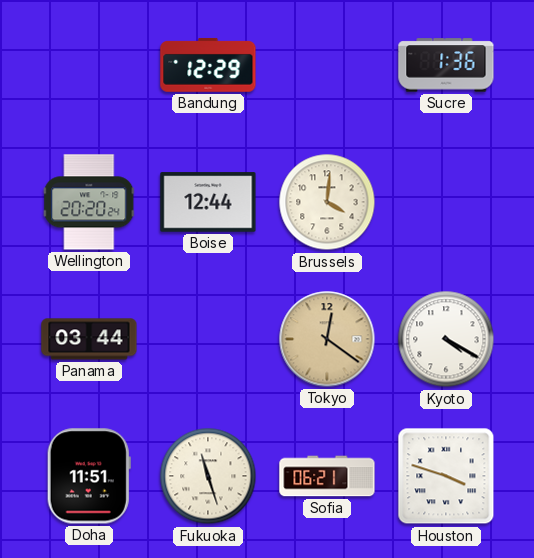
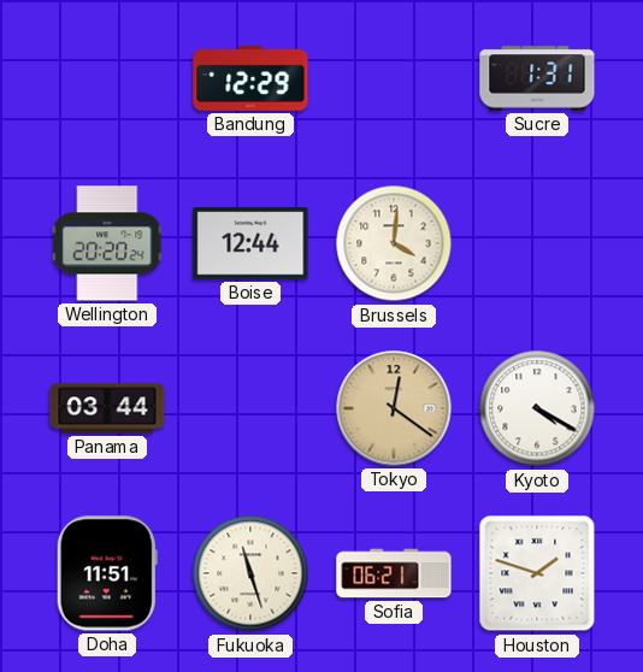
Sucre: 1:36 -> 1:31
Houston: 3:48 -> 1:48
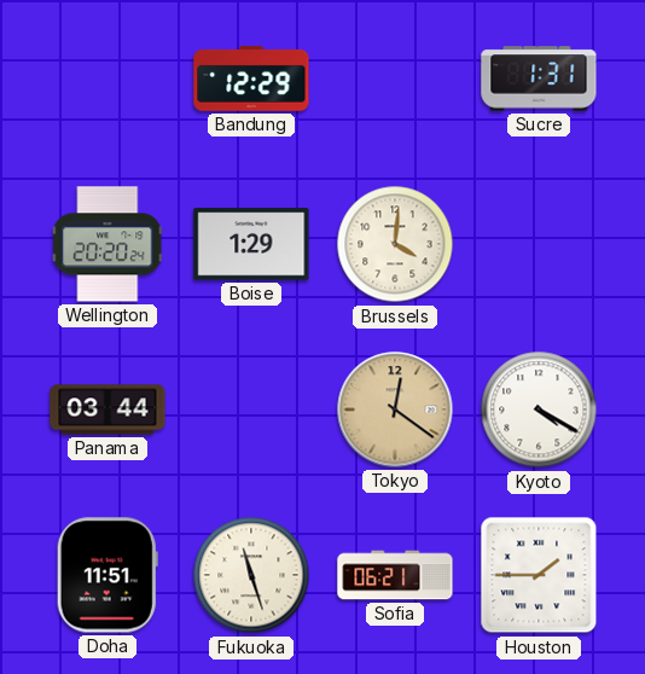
Boise: 12:44 -> 1:29
Houston: 1:48 -> 1:45
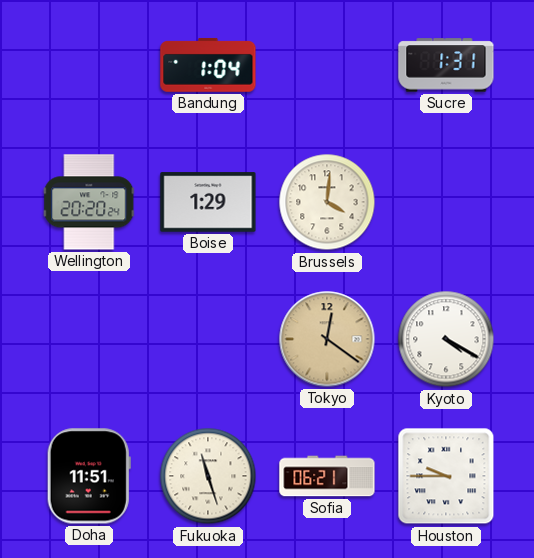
Bandung: 12:29 -> 1:04
Panama: 03:44 -> none
Houston: 1:45 -> 9:45
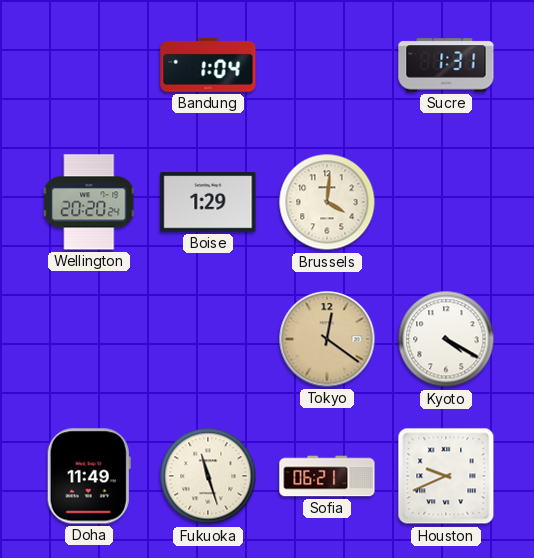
Doha: 11:51 -> 11:49
Houston: 9:45 -> 9:41
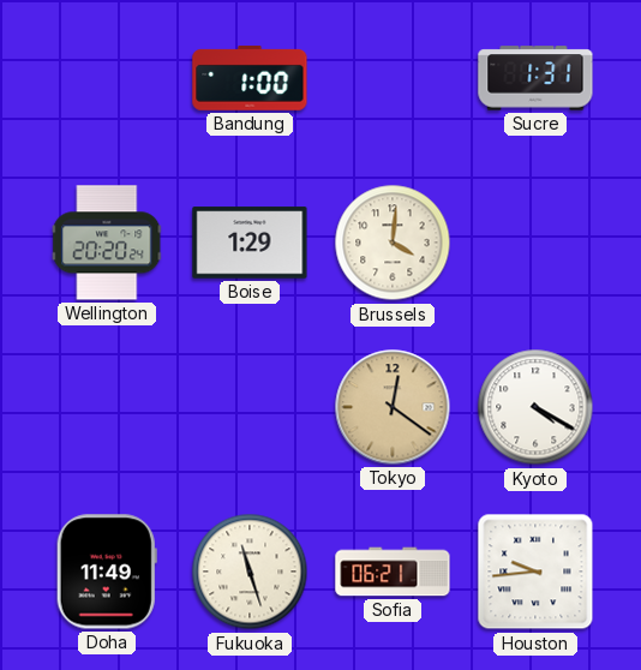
Bandung: 1:04 -> 1:00
Houston: 9:41 -> 9:44
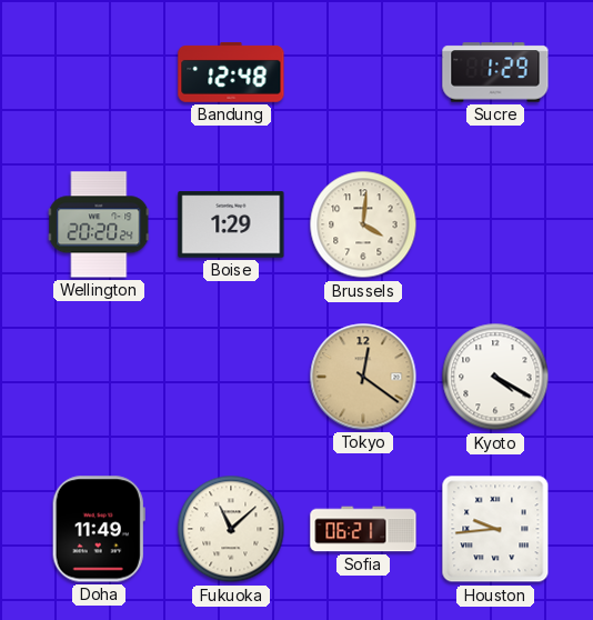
Bandung: 1:00 -> 12:48
Sucre: 1:31 -> 1:29
Fukuoka: 11:27 -> 11:08
